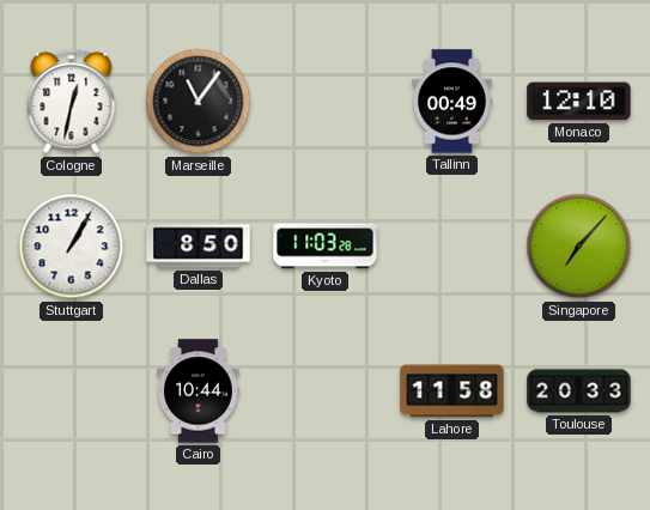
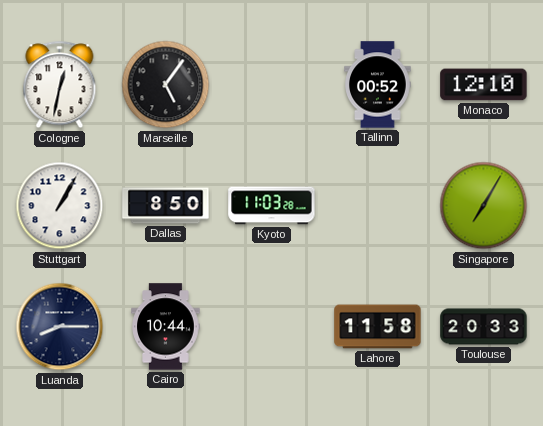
Marseille: 11:06 -> 5:06
Tallinn: 00:49 -> 00:52
Singapore: 7:07 -> 7:05
Luanda: none -> 8:15
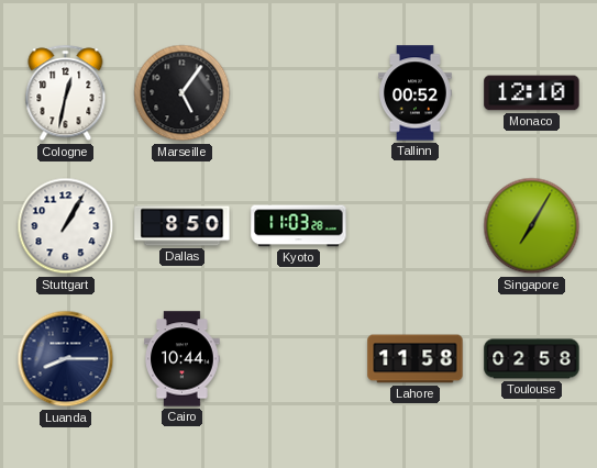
Toulouse: 20:33 -> 02:58
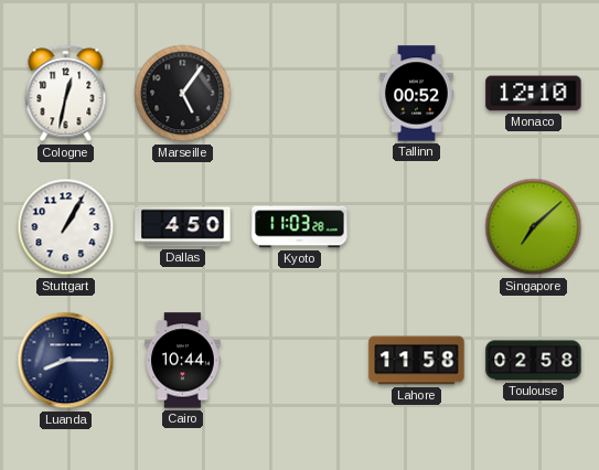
Dallas: 8:50 -> 4:50
Singapore: 7:05 -> 7:08
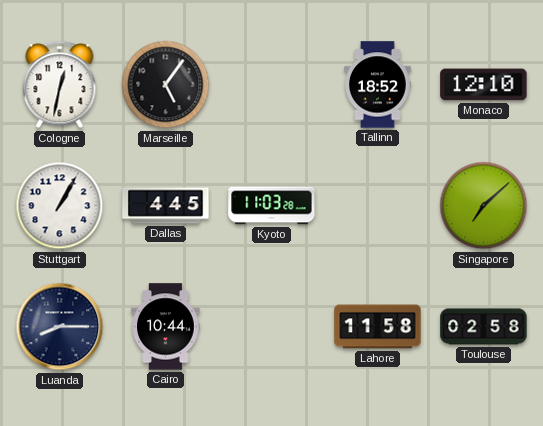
Tallinn: 00:52 -> 18:52
Dallas: 4:50 -> 4:45
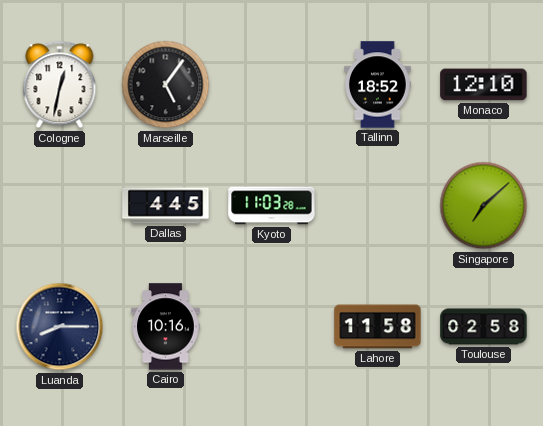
Stuttgart: 1:05 -> none
Cairo: 10:44 -> 10:16
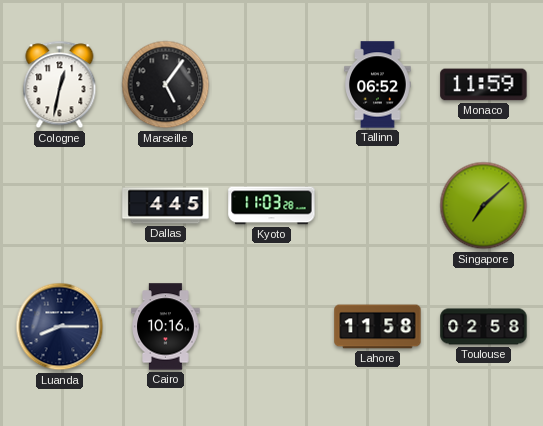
Tallinn: 18:52 -> 06:52
Monaco: 12:10 -> 11:59
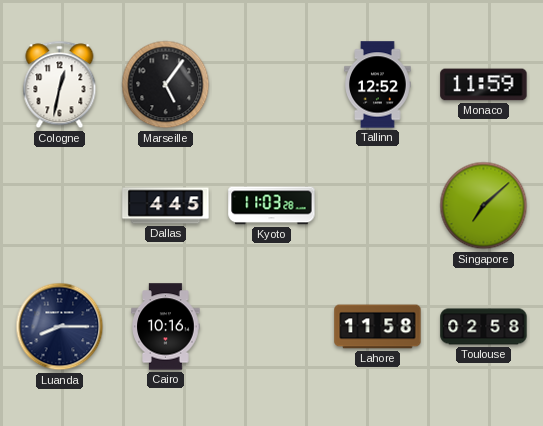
Tallinn: 06:52 -> 12:52
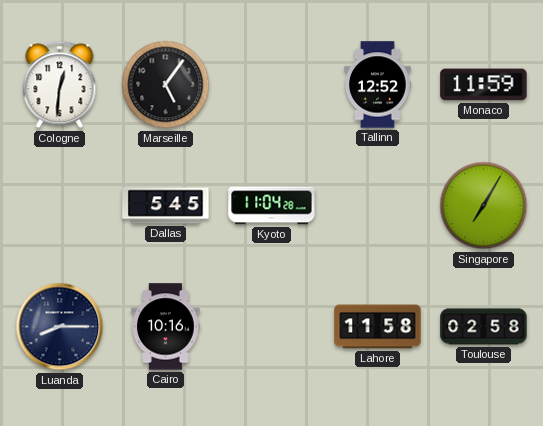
Cologne: 12:32 -> 12:31
Dallas: 4:45 -> 5:45
Kyoto: 11:03 -> 11:04
Singapore: 7:08 -> 7:05
